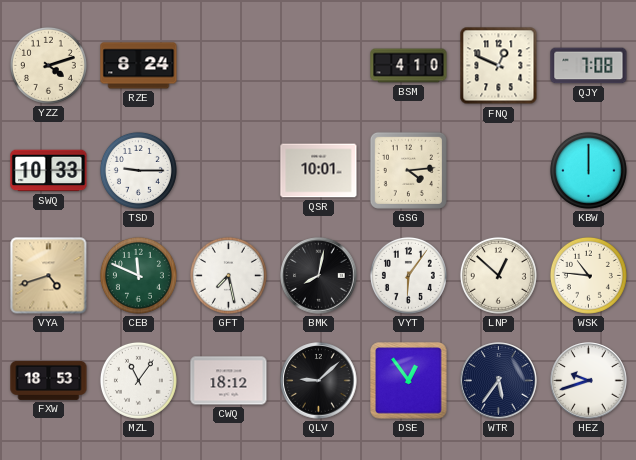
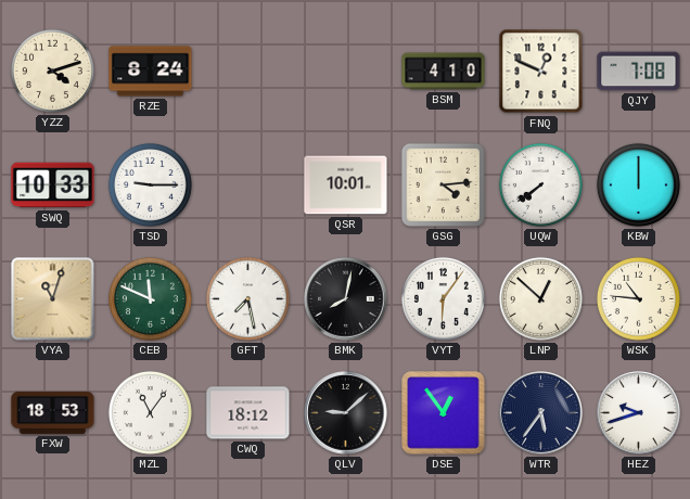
UQW: none -> 7:39
VYA: 4:42 -> 11:03
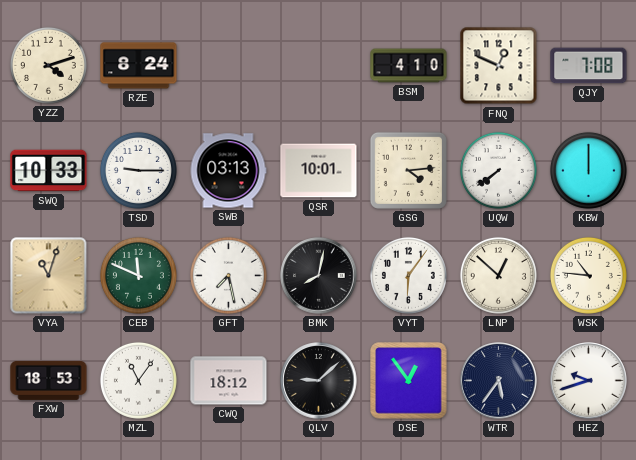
SWB: none -> 03:13
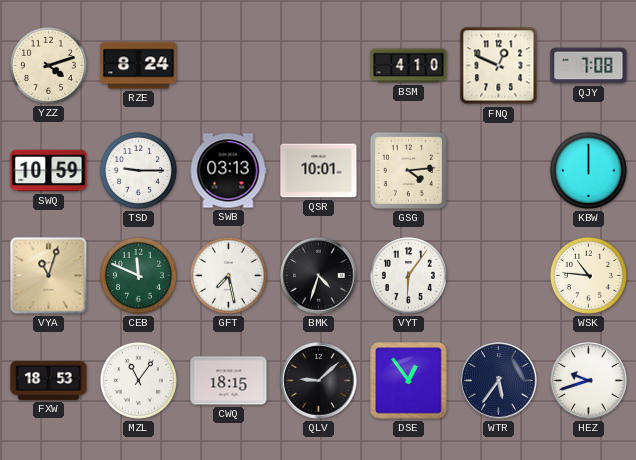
SWQ: 10:33 -> 10:59
UQW: 7:39 -> none
BMK: 8:02 -> 4:33
LNP: 12:52 -> none
CWQ: 18:12 -> 18:15
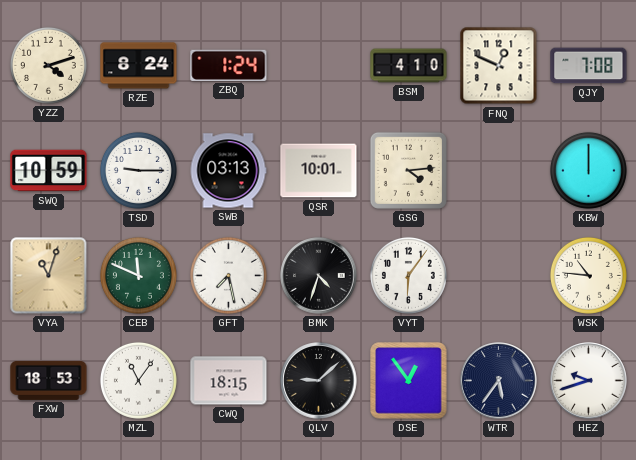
ZBQ: none -> 1:24
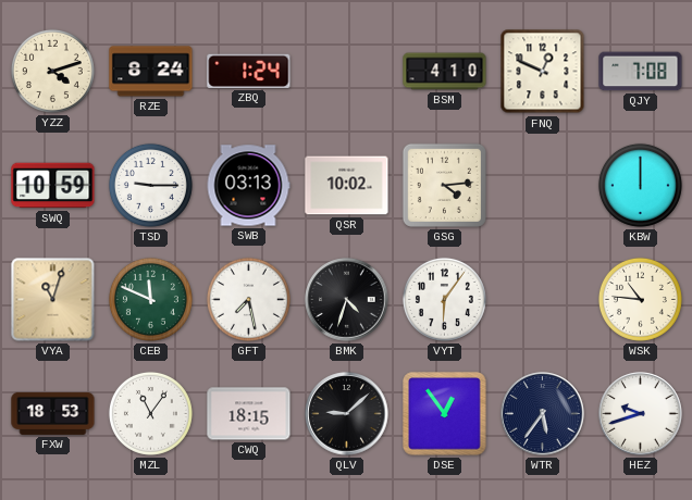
QSR: 10:01 -> 10:02
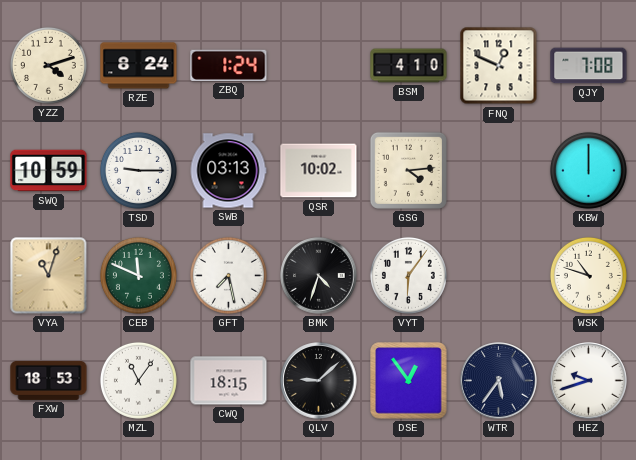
WSK: 10:46 -> 10:48
